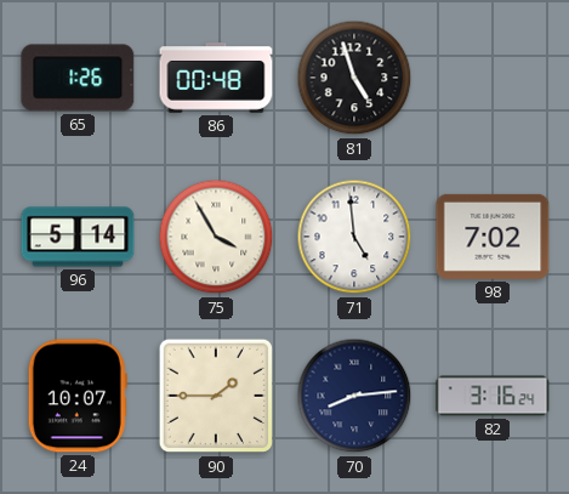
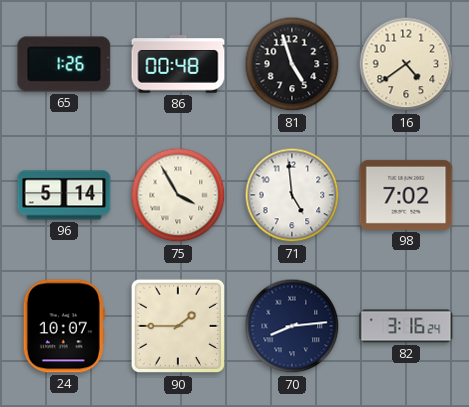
16: none -> 4:39
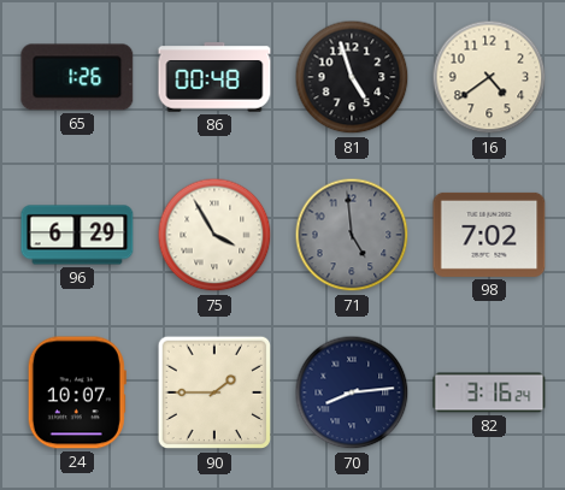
96: 5:14 -> 6:29
71 dial: white -> grey
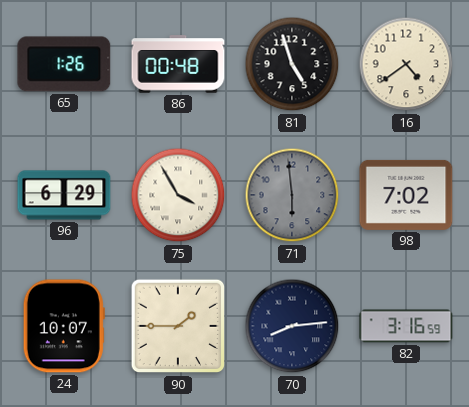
71: 4:59 -> 5:59
82: 3:16:24 -> 3:16:59
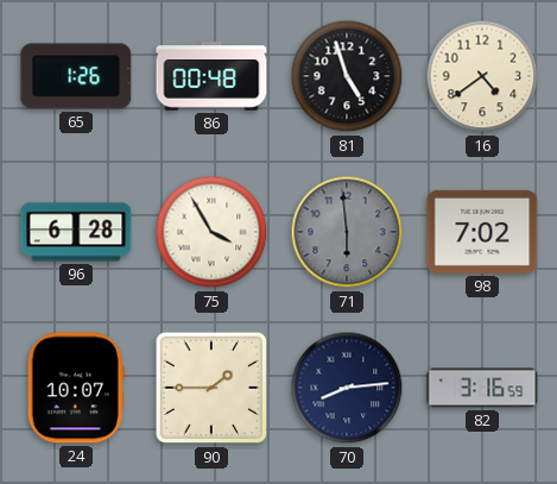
96: 6:29 -> 6:28
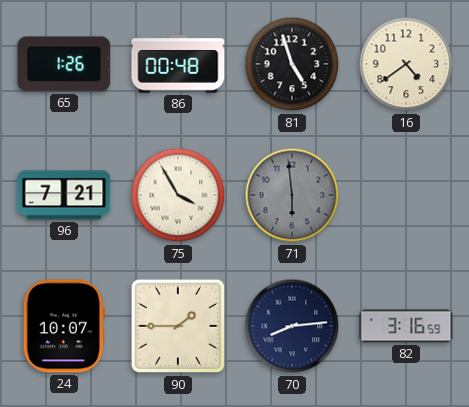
96: 6:28 -> 7:21
98: 7:02 -> none
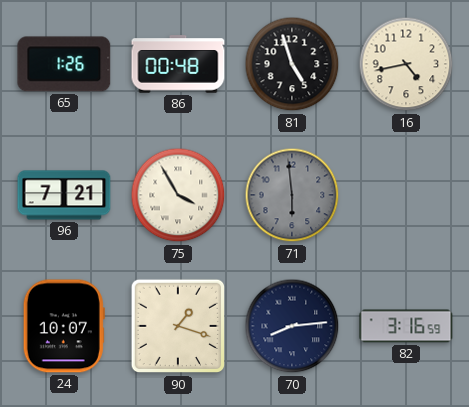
16: 4:39 -> 4:43
90: 1:45 -> 1:18
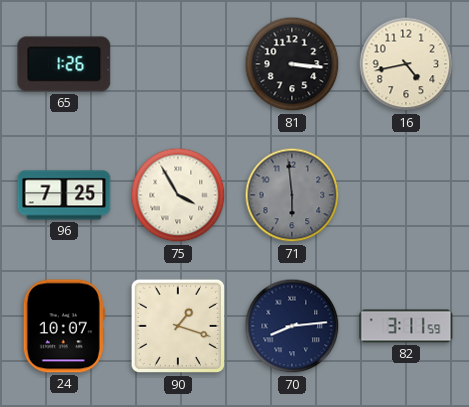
86: 00:48 -> none
81: 4:57 -> 3:16
96: 7:21 -> 7:25
82: 3:16 -> 3:11
